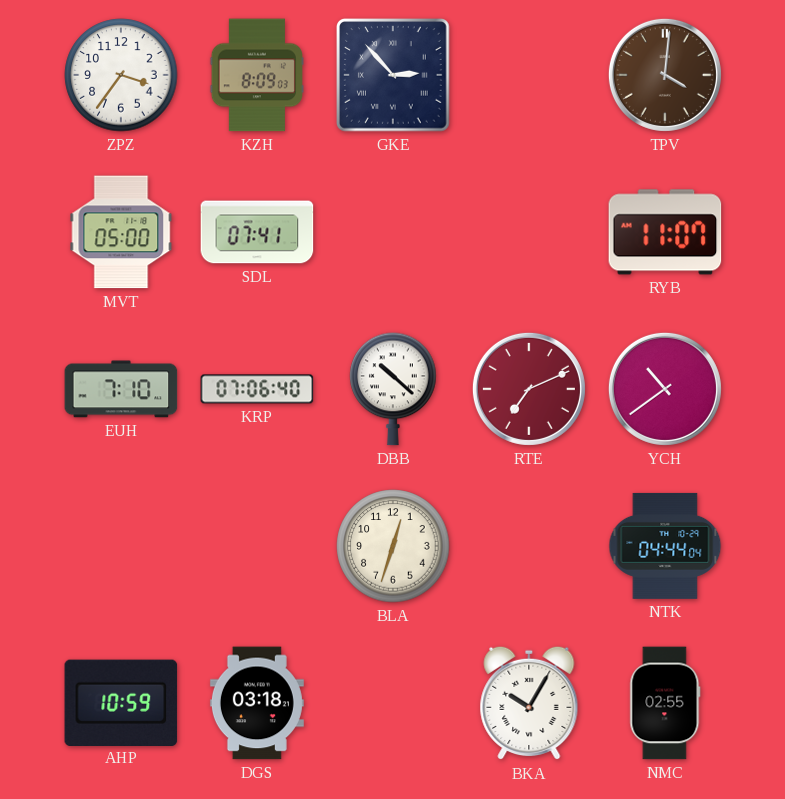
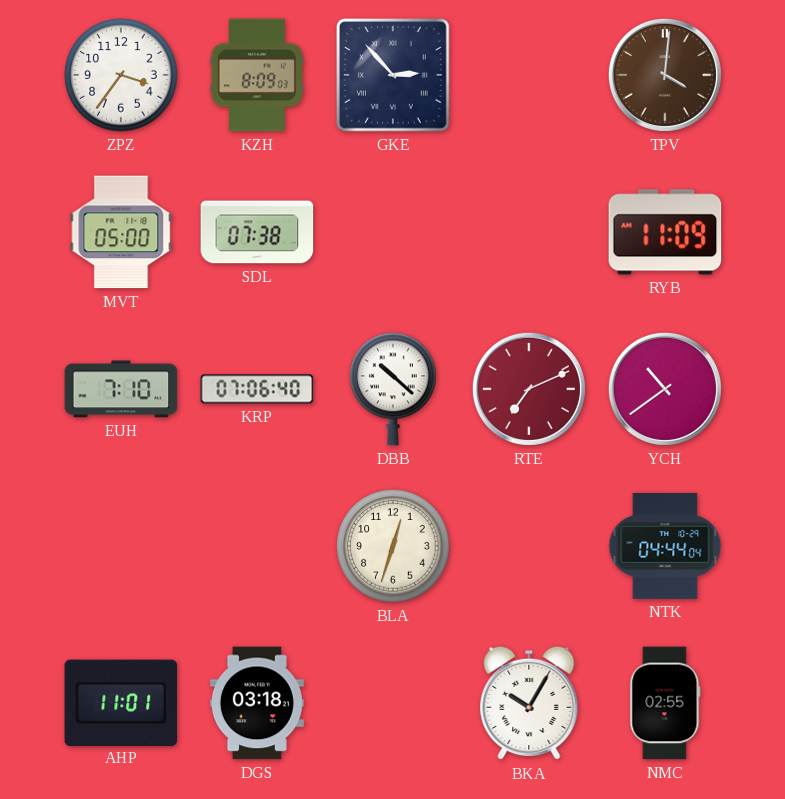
SDL: 07:41 -> 07:38
RYB: 11:07 -> 11:09
AHP: 10:59 -> 11:01
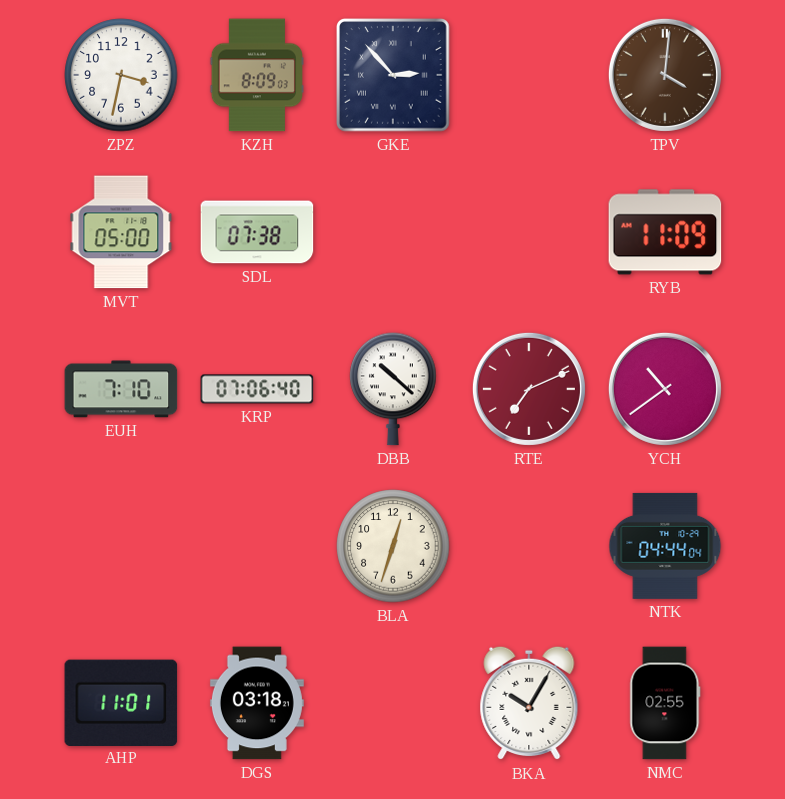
ZPZ: 3:36 -> 3:32
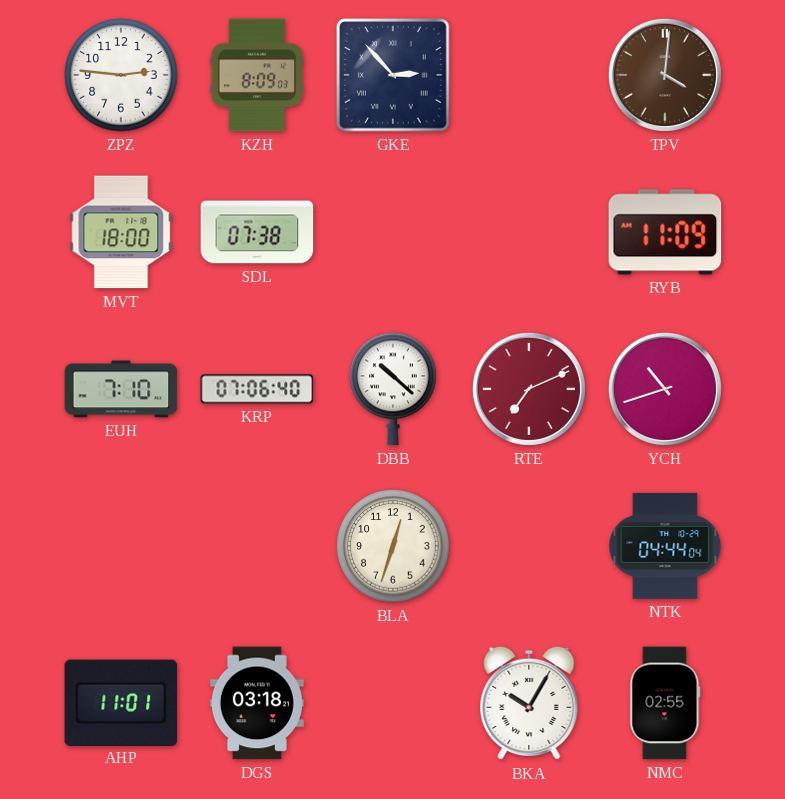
ZPZ: 3:32 -> 2:46
MVT: 05:00 -> 18:00
YCH: 10:39 -> 10:42
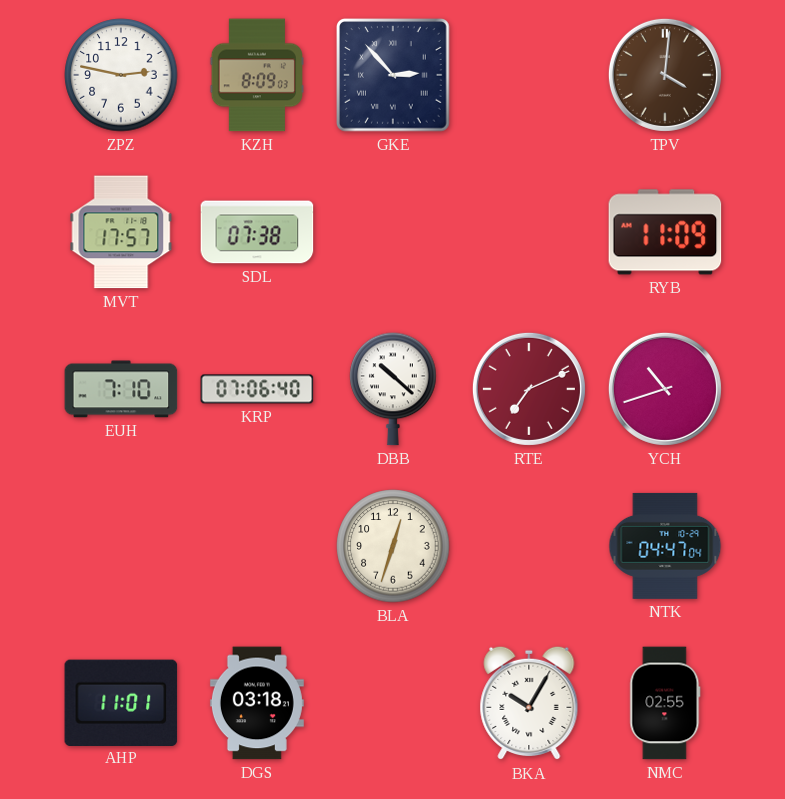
ZPZ: 2:46 -> 2:47
MVT: 18:00 -> 17:57
NTK: 04:44 -> 04:47
